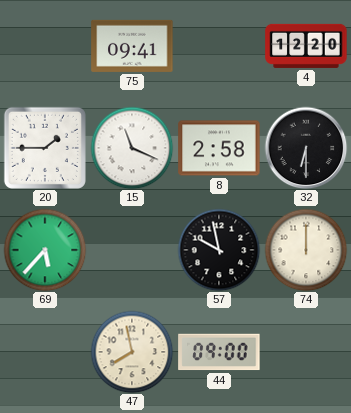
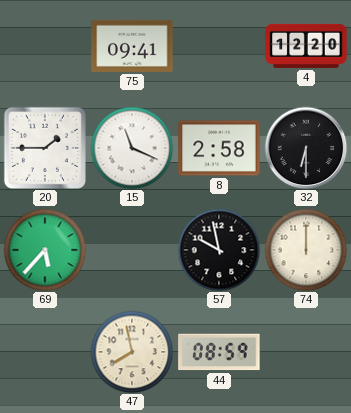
44: 09:00 -> 08:59
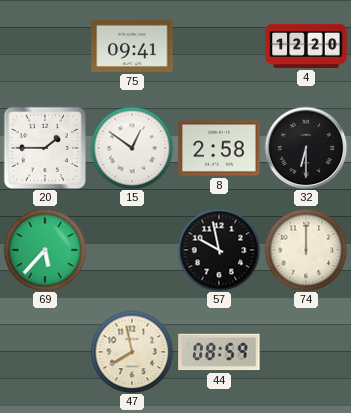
15: 11:19 -> 12:51
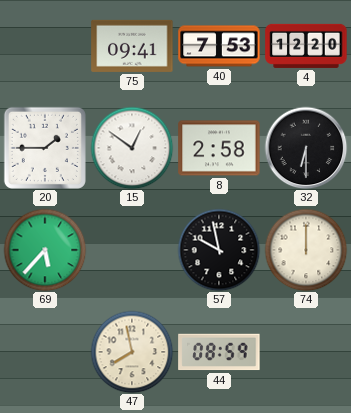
40: none -> 7:53
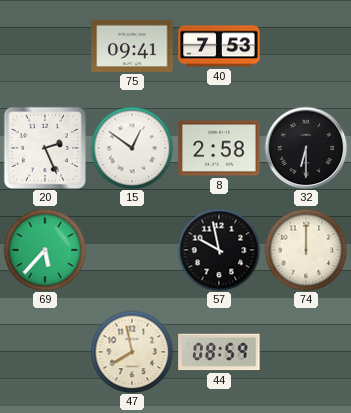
4: 12:20 -> none
20: 1:45 -> 2:26
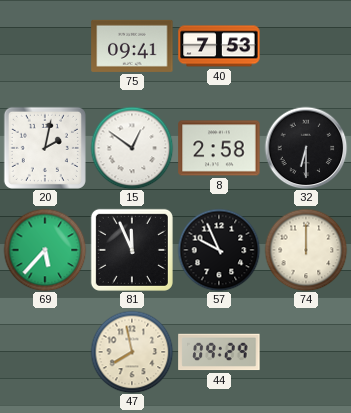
20: 2:26 -> 2:02
81: none -> 11:56
57: 9:58 -> 9:56
44: 08:59 -> 09:29
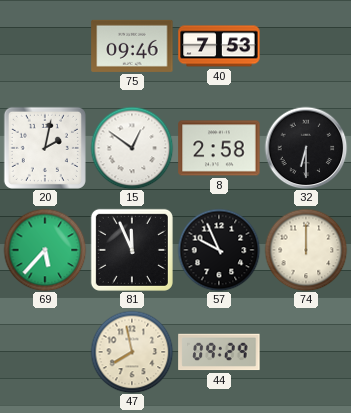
75: 09:41 -> 09:46
